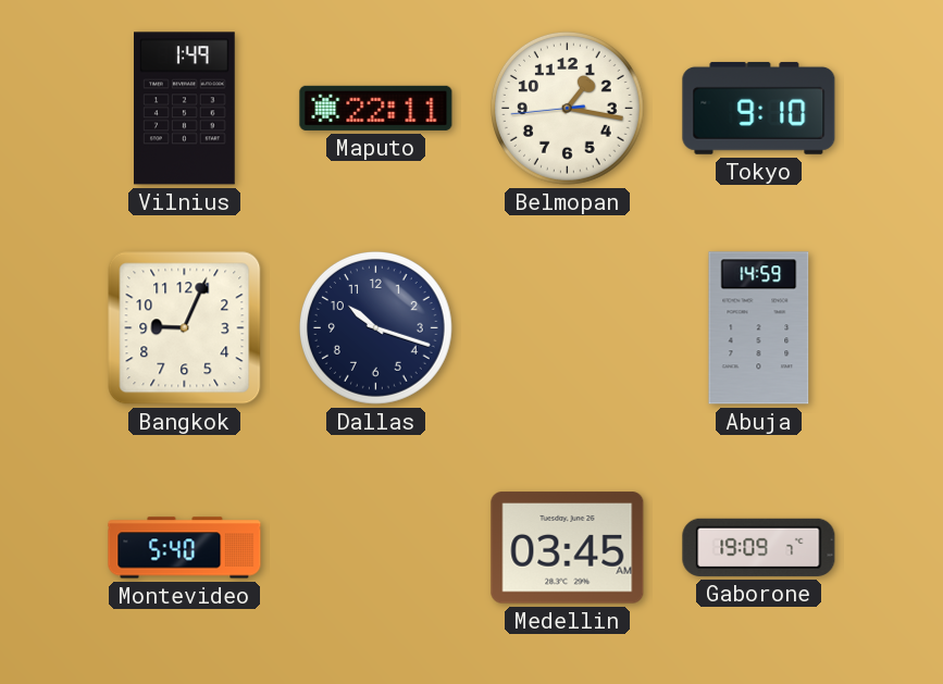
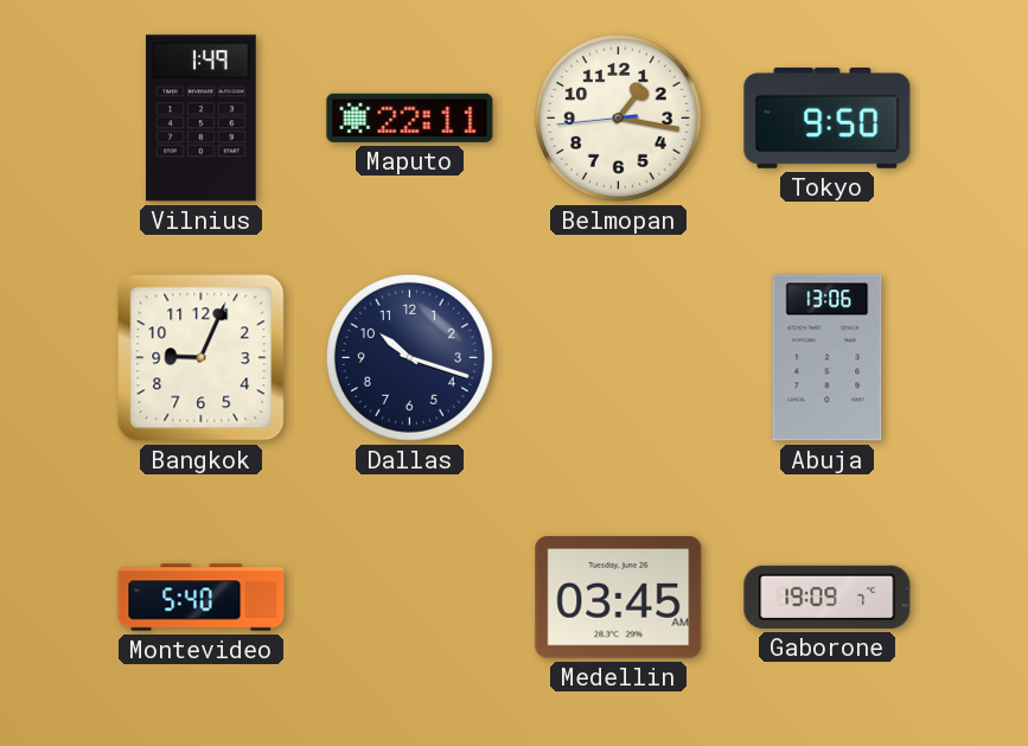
Tokyo: 9:10 -> 9:50
Abuja: 14:59 -> 13:06
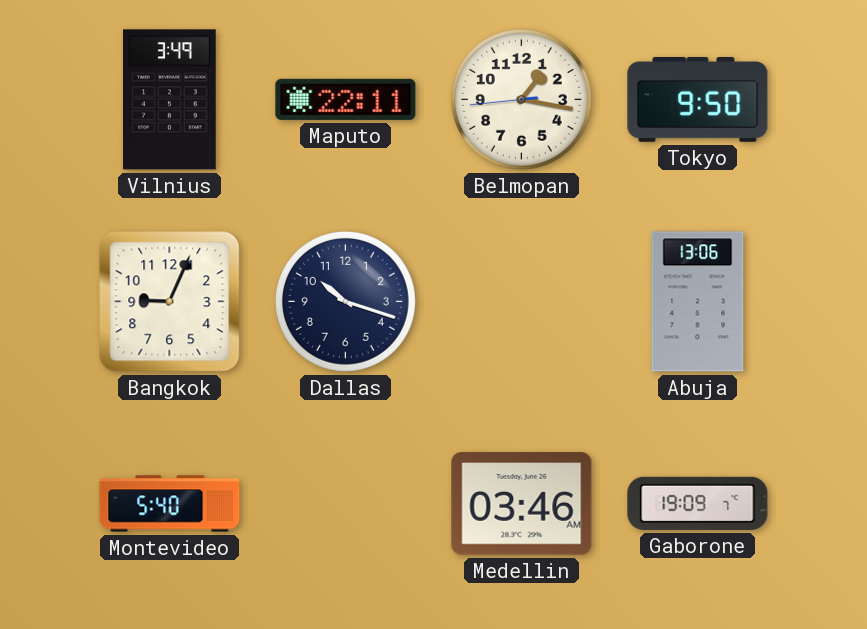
Vilnius: 1:49 -> 3:49
Medellin: 03:45 -> 03:46
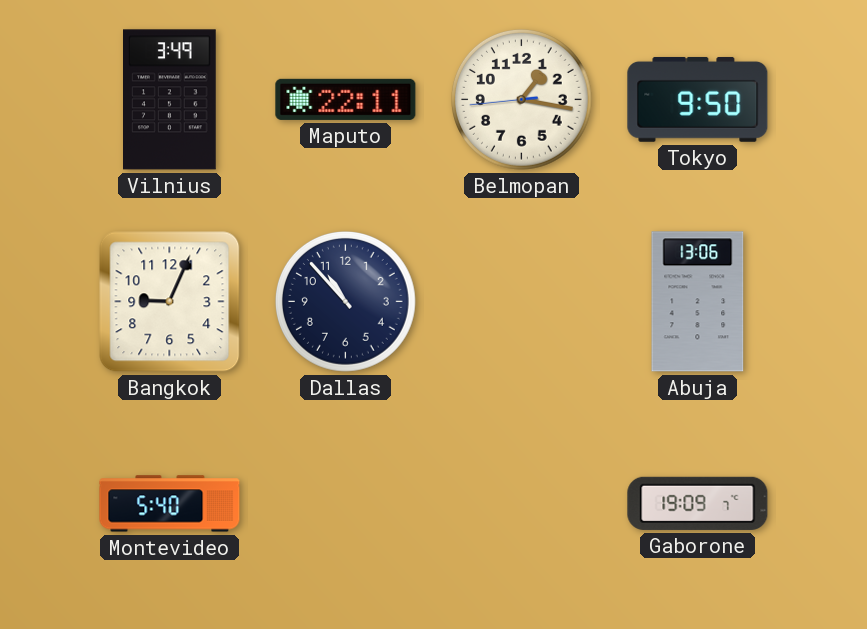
Dallas: 10:18 -> 10:53
Medellin: 03:46 -> none
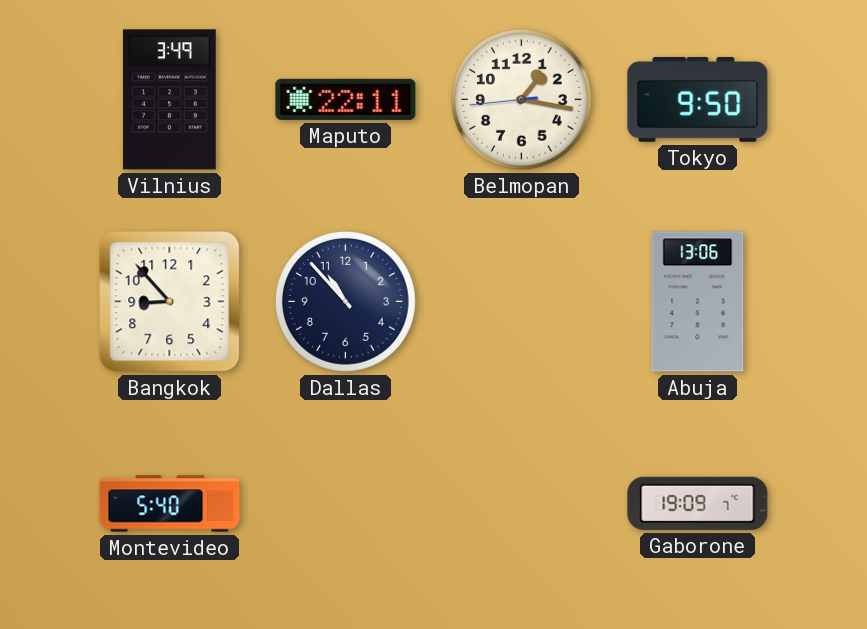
Bangkok: 9:04 -> 8:53
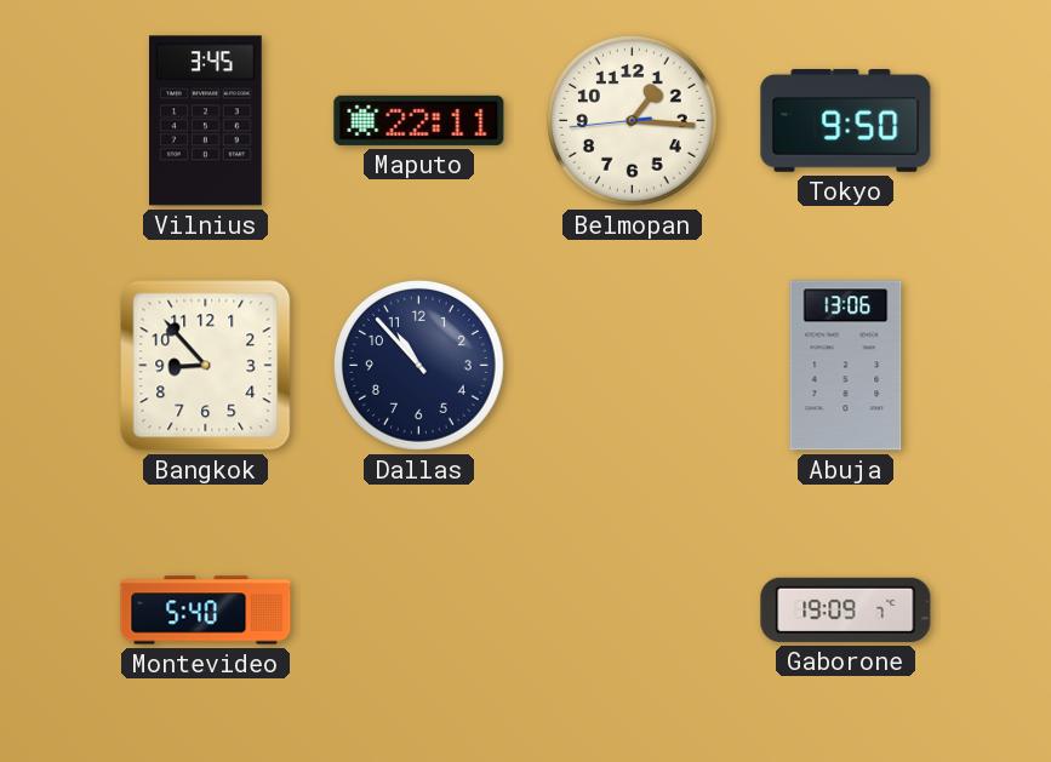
Vilnius: 3:49 -> 3:45
Belmopan: 1:16 -> 1:15
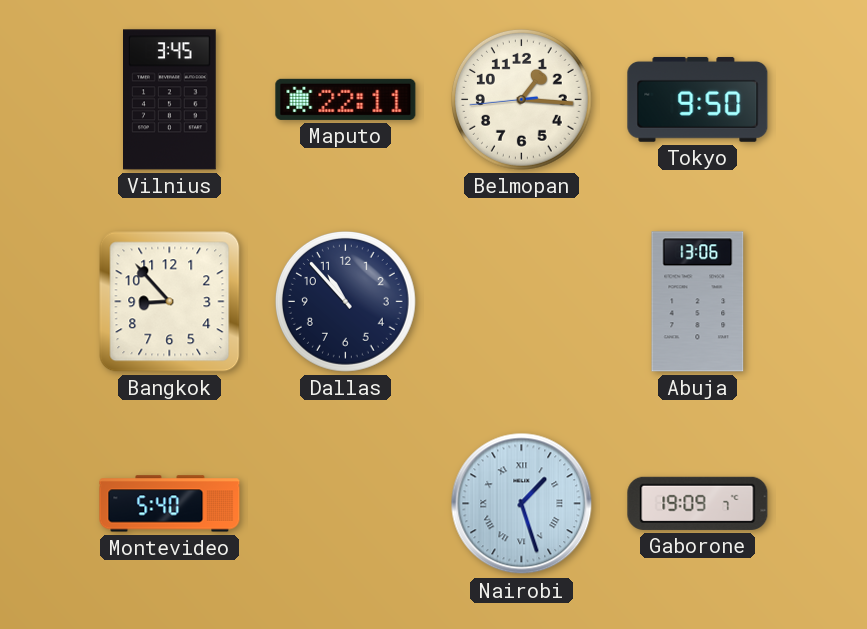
Nairobi: none -> 1:27
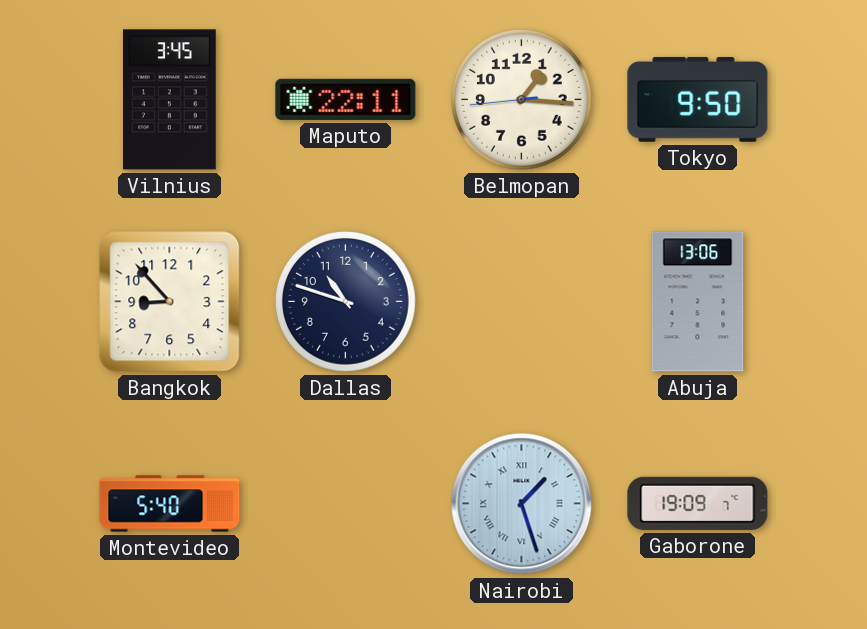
Dallas: 10:53 -> 10:48
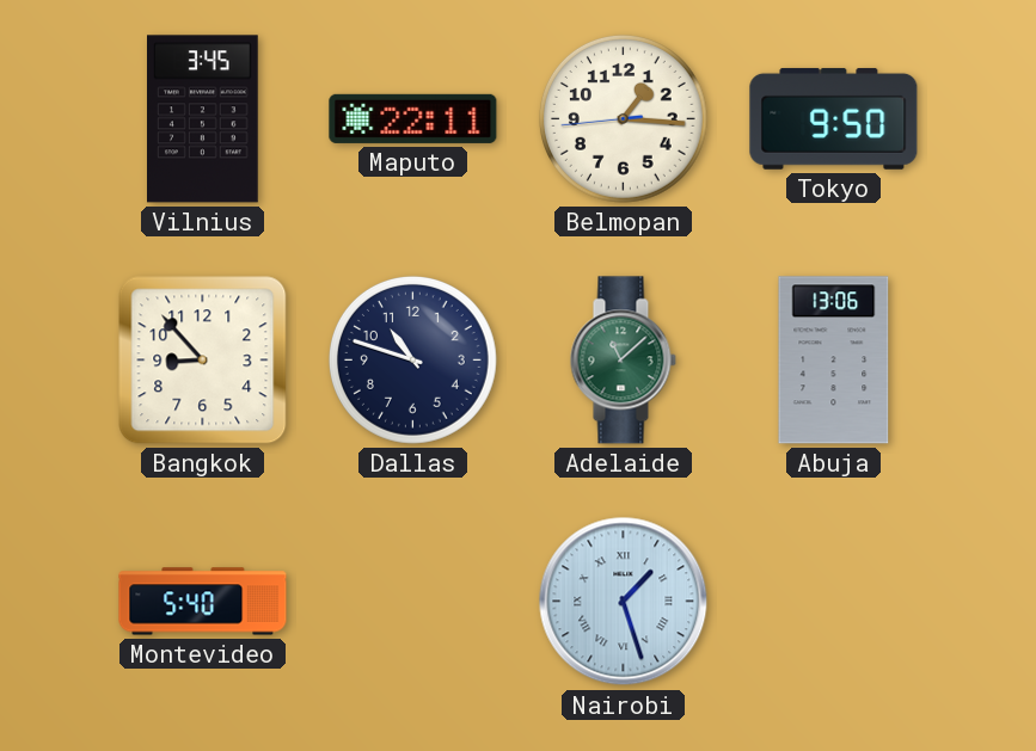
Adelaide: none -> 11:08
Gaborone: 19:09 -> none
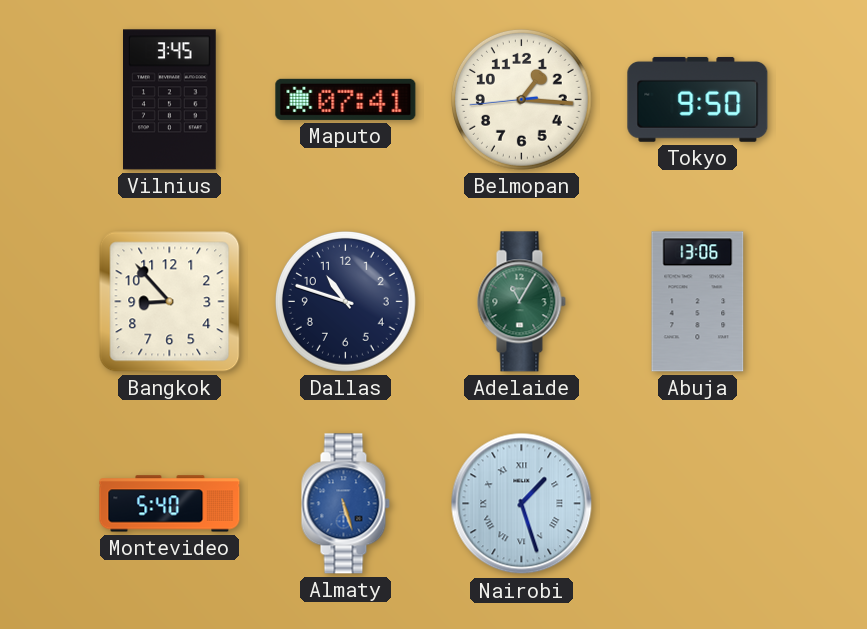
Maputo: 22:11 -> 07:41
Adelaide: 11:08 -> 11:05
Almaty: none -> 5:27
